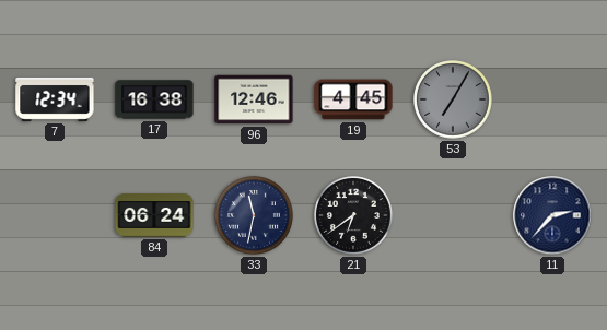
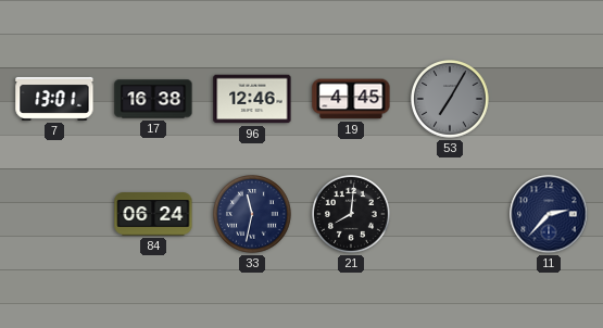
7: 12:34 -> 13:01
21: 6:39 -> 8:01
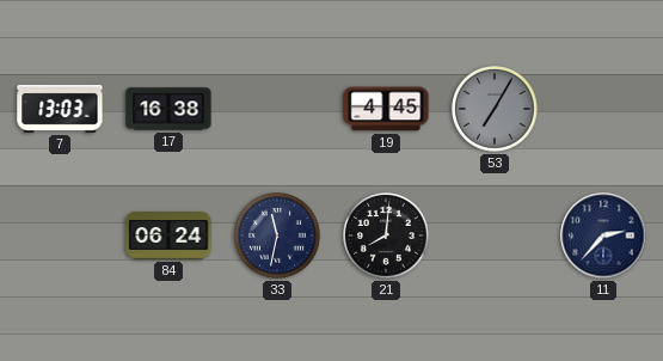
7: 13:01 -> 13:03
96: 12:46 -> none
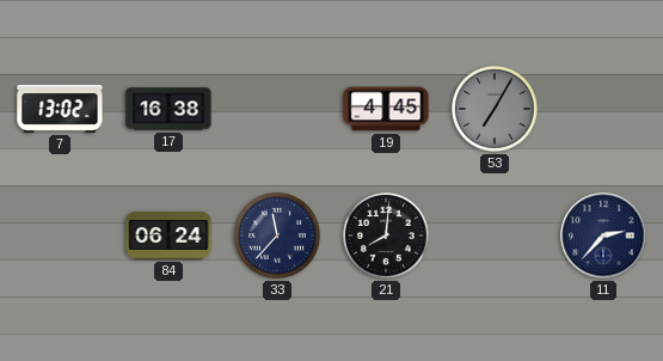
7: 13:03 -> 13:02
33: 11:32 -> 11:37
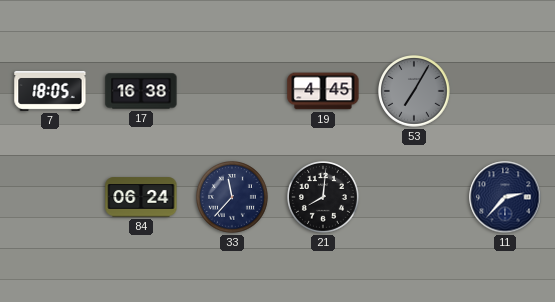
7: 13:02 -> 18:05
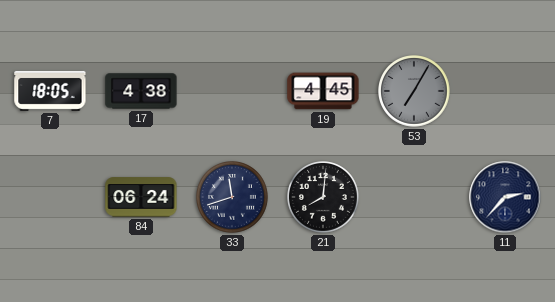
17: 16:38 -> 4:38
33: 11:37 -> 11:42
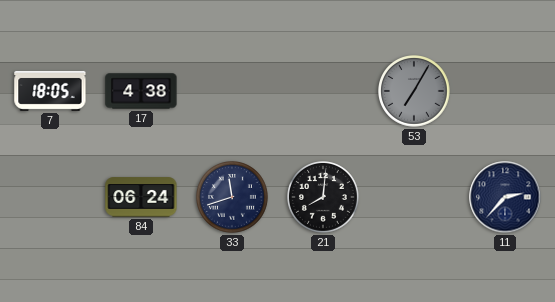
19: 4:45 -> none
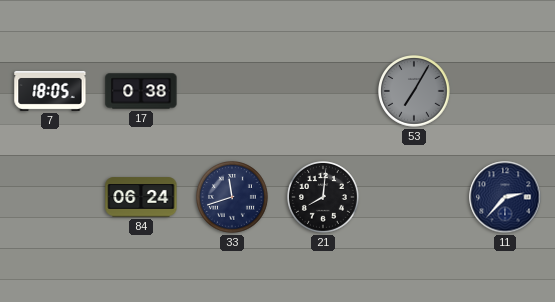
17: 4:38 -> 0:38
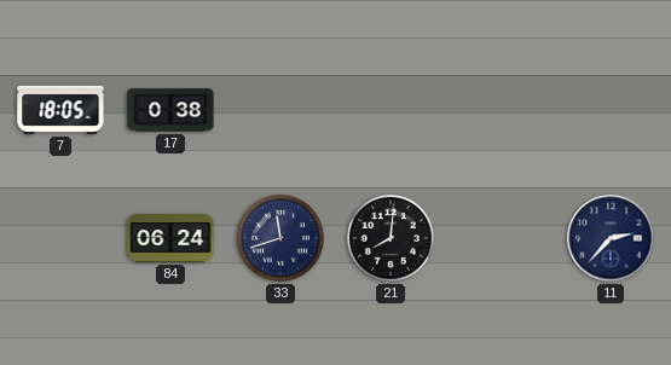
53: 7:05 -> none
